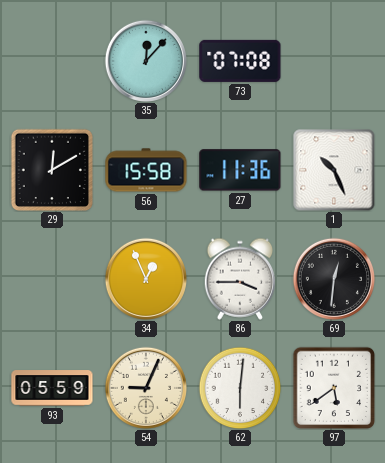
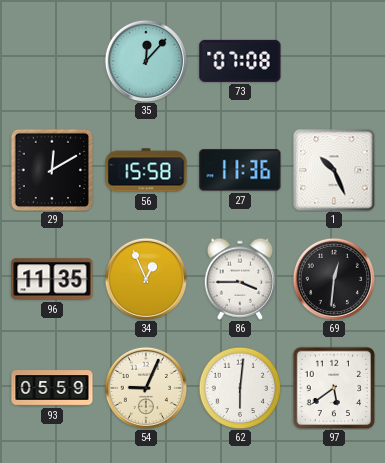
96: none -> 11:35
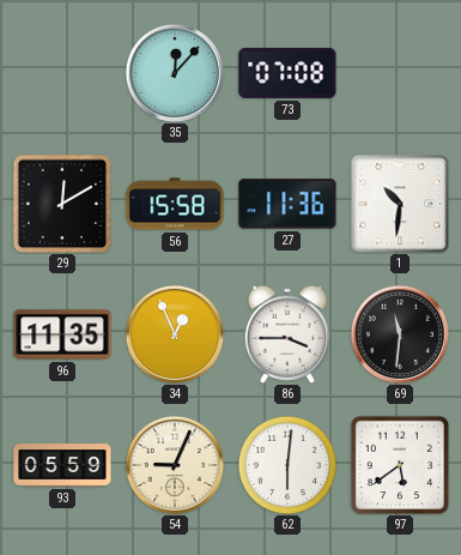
1: 10:26 -> 10:31
69: 12:31 -> 11:31
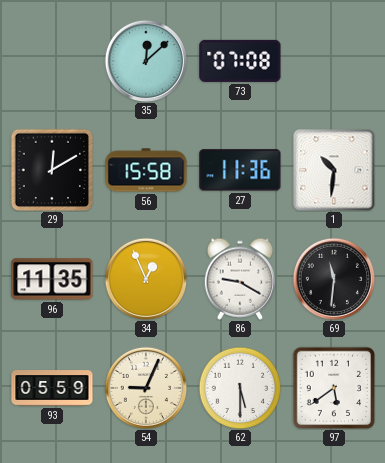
35: 12:07 -> 12:08
86: 3:45 -> 9:20
62: 6:01 -> 5:30
